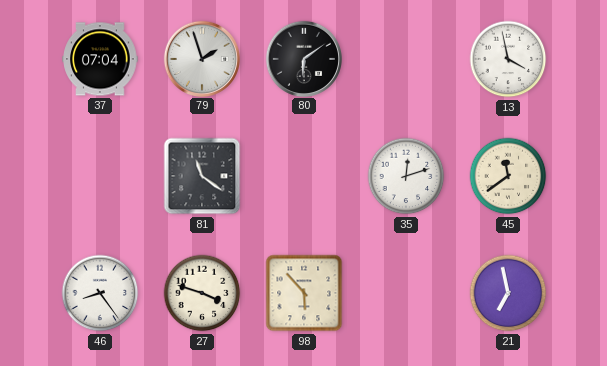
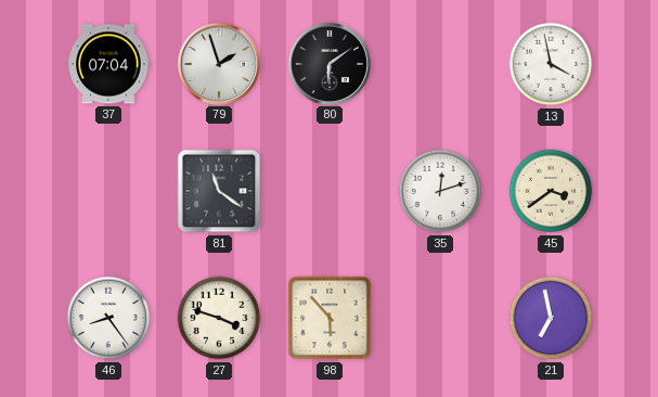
45: 11:39 -> 3:39
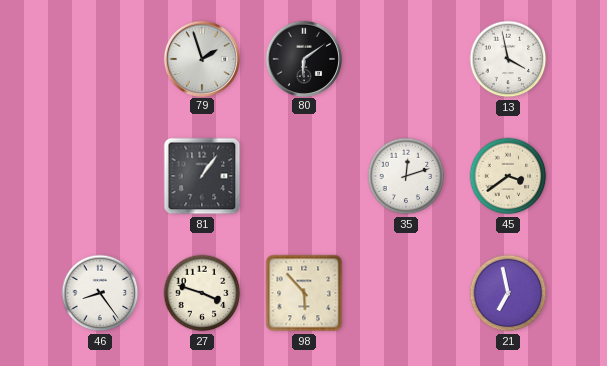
37: 07:04 -> none
81: 11:21 -> 1:06
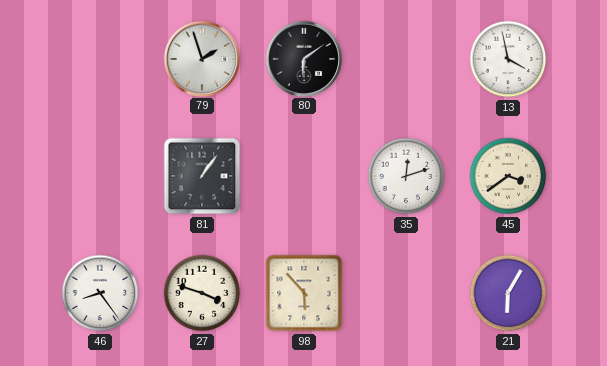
21: 6:58 -> 6:05
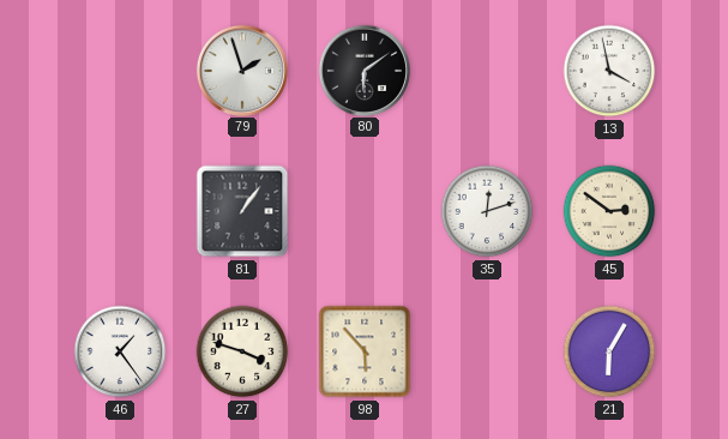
45: 3:39 -> 2:51
46: 8:24 -> 1:24
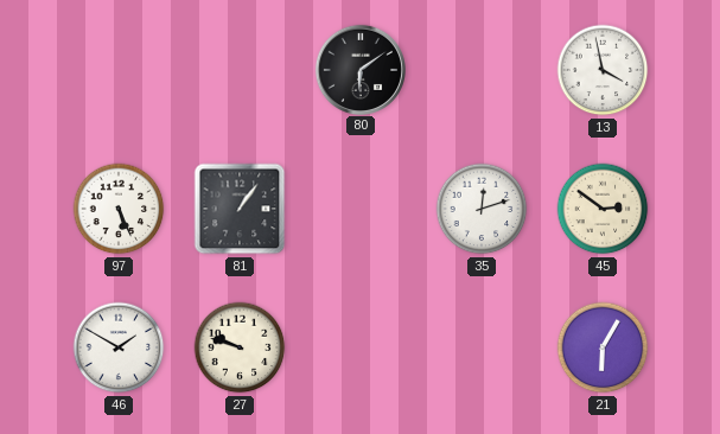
79: 1:57 -> none
97: none -> 5:26
46: 1:24 -> 1:50
27: 3:48 -> 9:48
98: 5:53 -> none
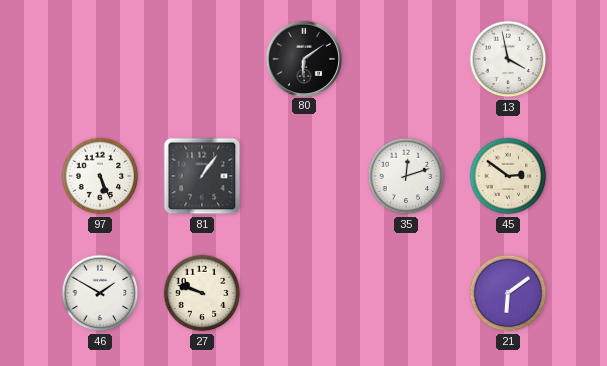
21: 6:05 -> 6:09
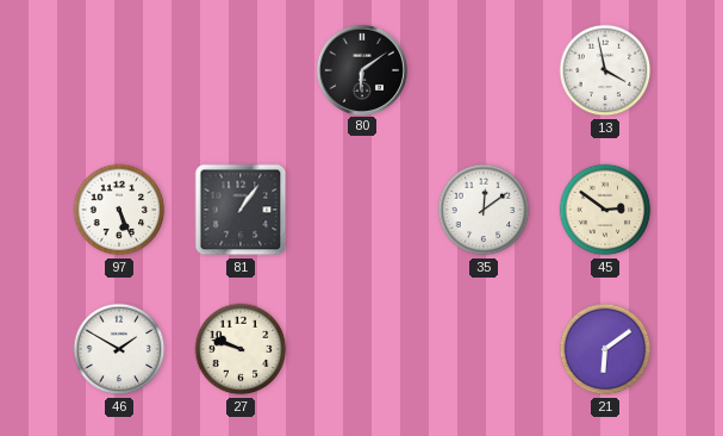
35: 12:12 -> 12:09
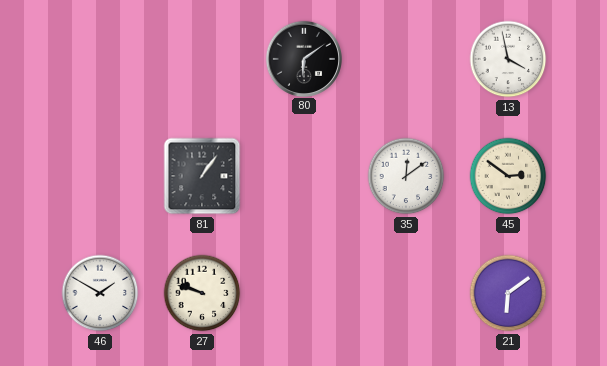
97: 5:26 -> none
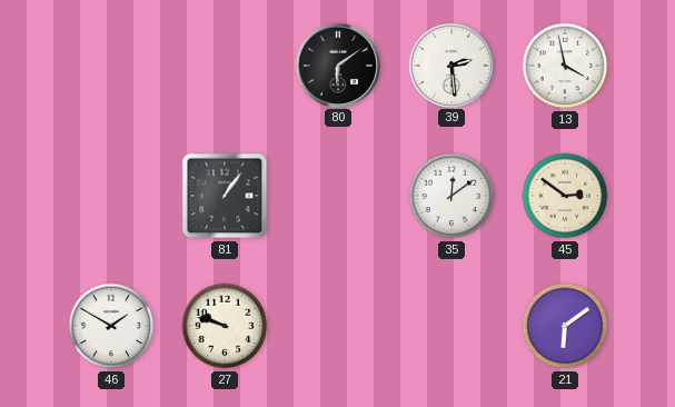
39: none -> 2:29
